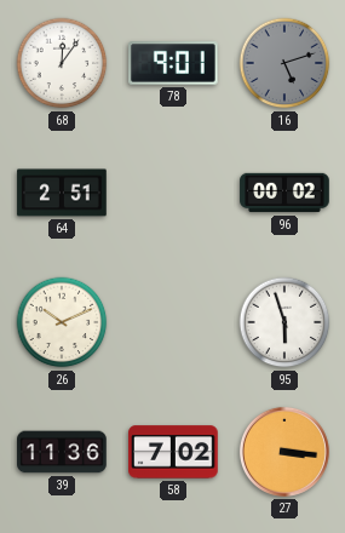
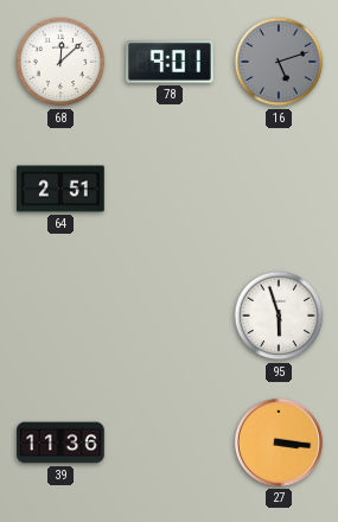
68: 12:06 -> 12:08
96: 00:02 -> none
26: 10:11 -> none
58: 7:02 -> none
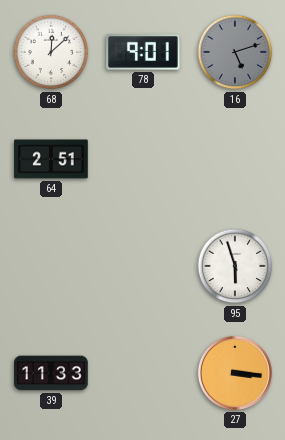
39: 11:36 -> 11:33
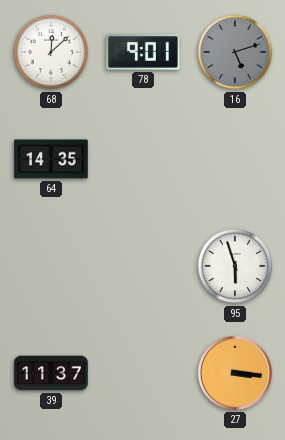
64: 2:51 -> 14:35
39: 11:33 -> 11:37
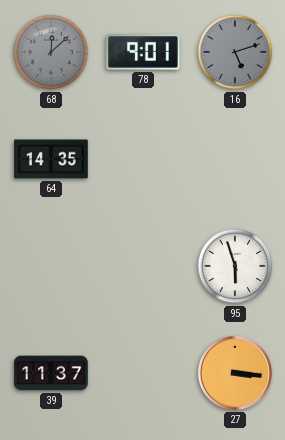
68 dial: white -> grey
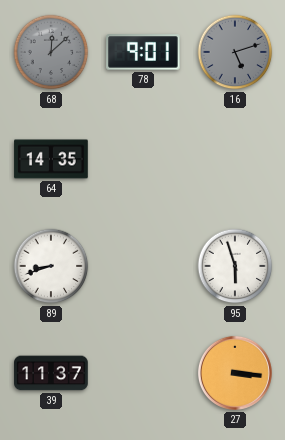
89: none -> 8:42
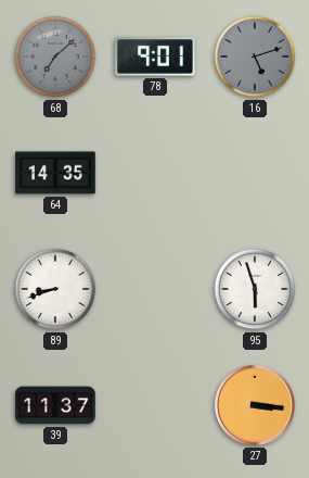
68: 12:08 -> 7:08
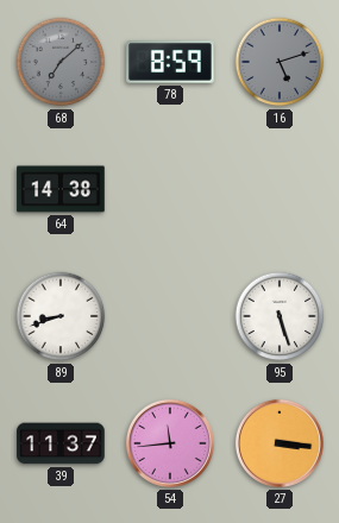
78: 9:01 -> 8:59
64: 14:35 -> 14:38
95: 5:57 -> 5:27
54: none -> 11:44
